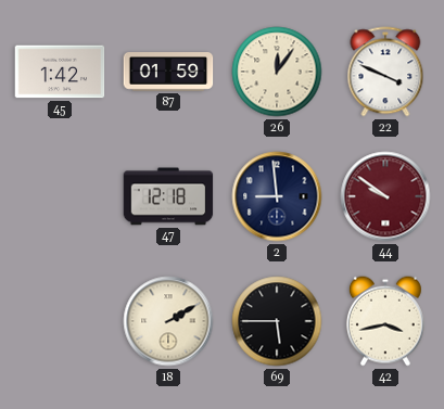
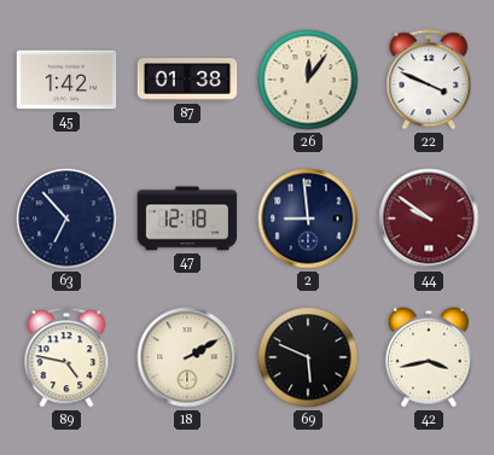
87: 01:59 -> 01:38
63: none -> 6:53
89: none -> 4:47
69: 5:45 -> 5:49
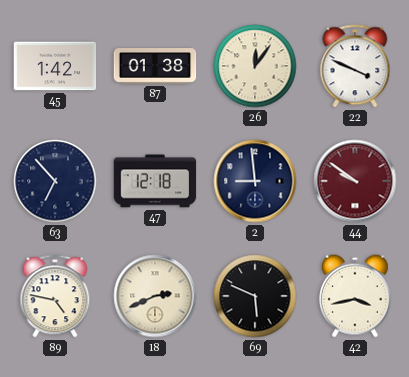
18: 2:10 -> 2:41
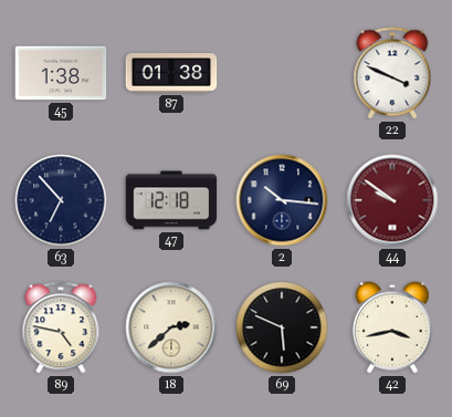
45: 1:42 -> 1:38
26: 12:06 -> none
2: 8:59 -> 10:16
18: 2:41 -> 2:38
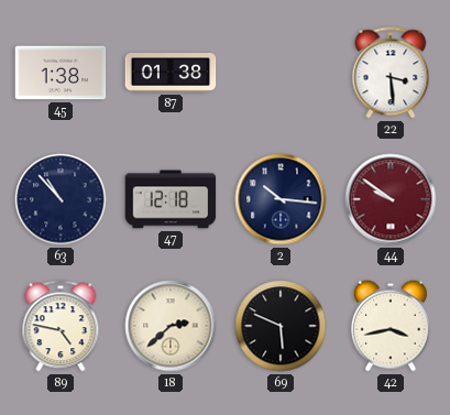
22: 3:49 -> 3:29
63: 6:53 -> 10:53
